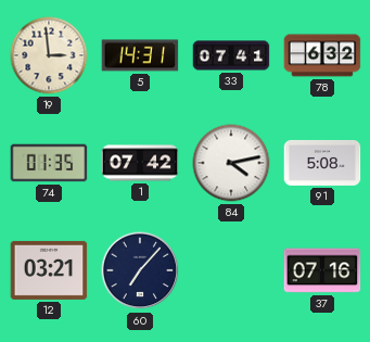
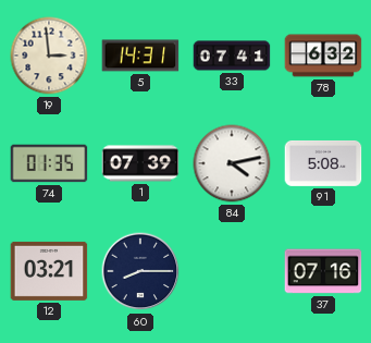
1: 07:42 -> 07:39
60: 7:07 -> 8:15
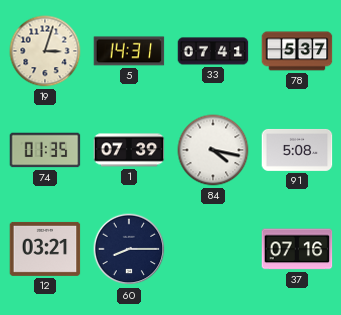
19: 2:59 -> 3:03
78: 6:32 -> 5:37
84: 4:13 -> 4:17
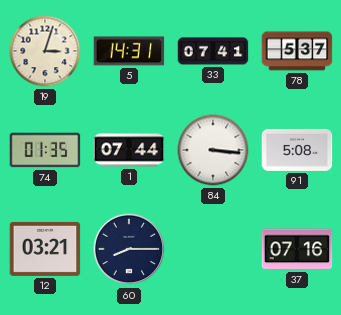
1: 07:39 -> 07:44
84: 4:17 -> 3:16
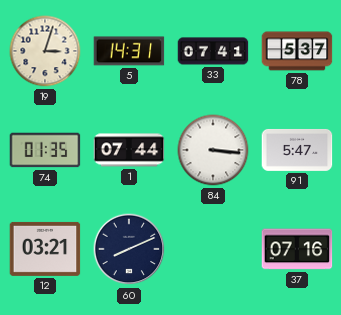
91: 5:08 -> 5:47
60: 8:15 -> 8:11
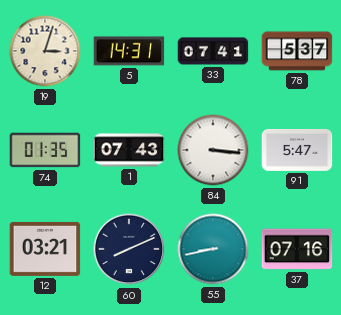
1: 07:44 -> 07:43
55: none -> 8:43
